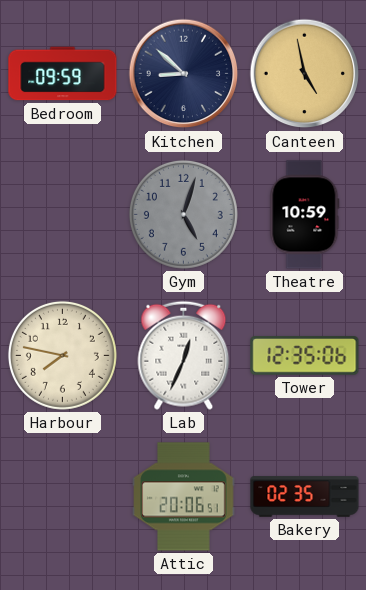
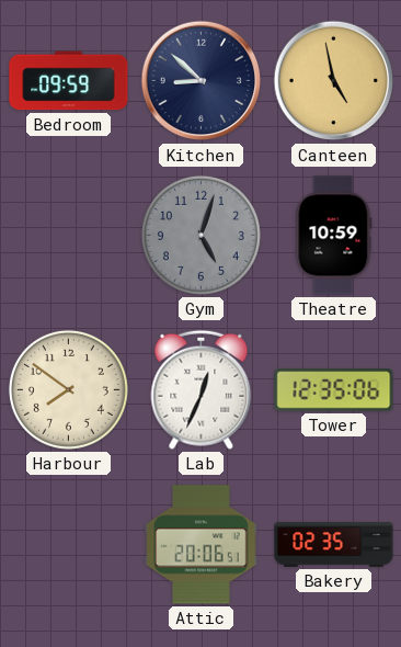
Harbour: 7:47 -> 7:51
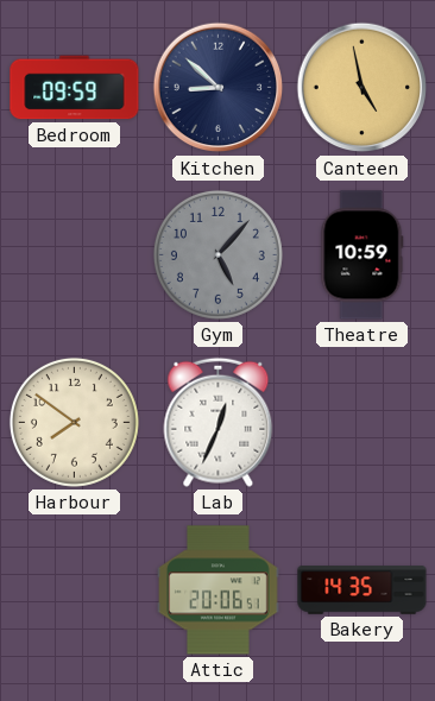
Gym: 5:03 -> 5:07
Tower: 12:35 -> none
Bakery: 02:35 -> 14:35
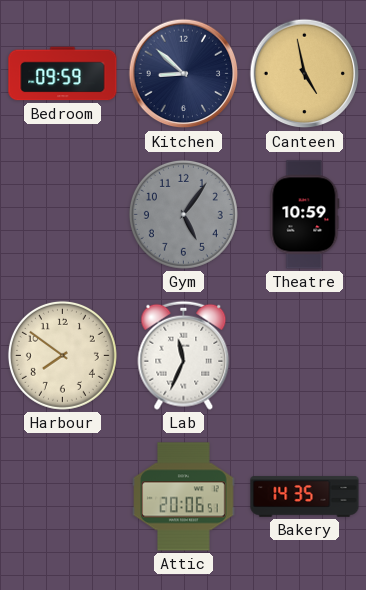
Gym: 5:07 -> 5:06
Lab: 12:34 -> 11:34
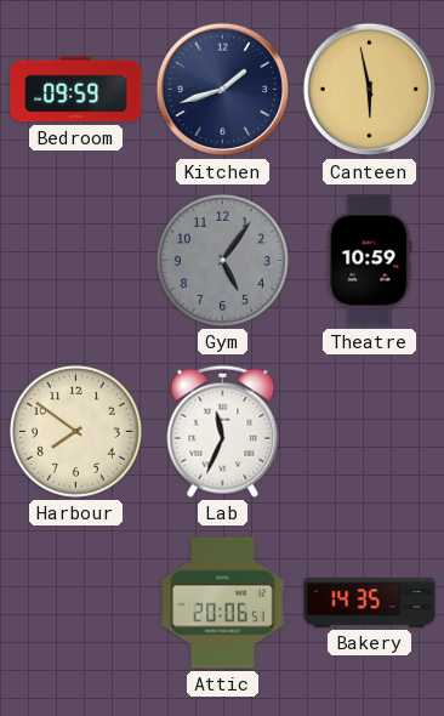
Kitchen: 8:52 -> 1:42
Canteen: 4:58 -> 5:58
